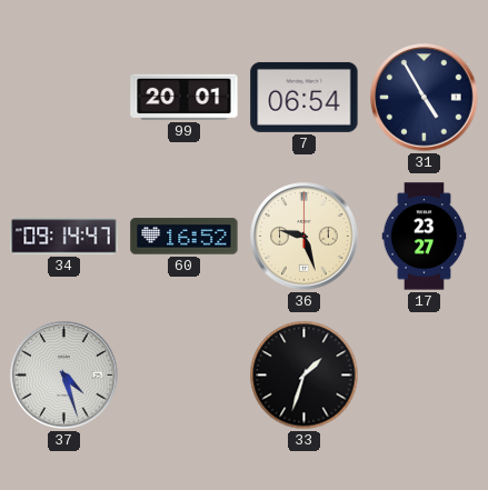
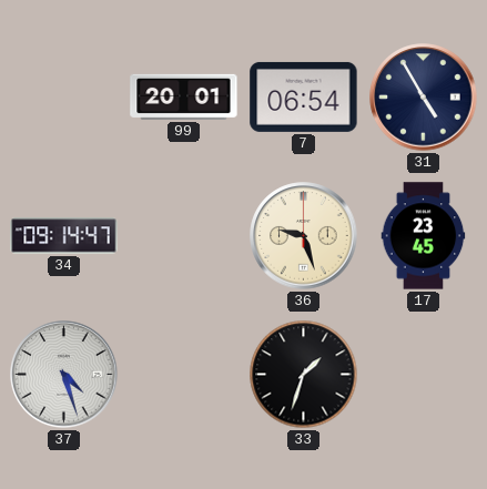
60: 16:52 -> none
17: 23:27 -> 23:45
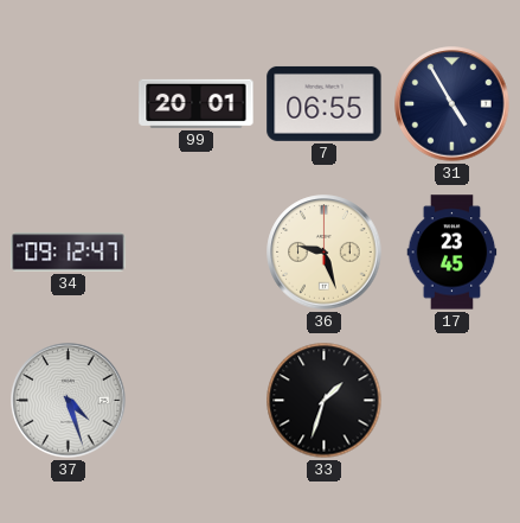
7: 06:54 -> 06:55
34: 09:14 -> 09:12
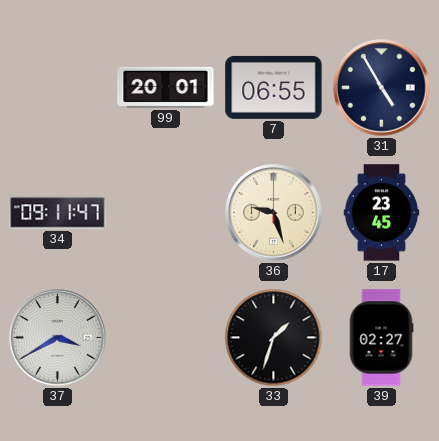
34: 09:12 -> 09:11
37: 4:27 -> 3:40
39: none -> 02:27
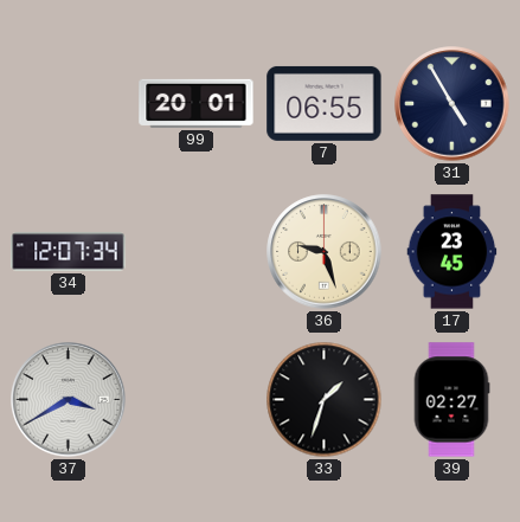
34: 09:11 -> 12:07
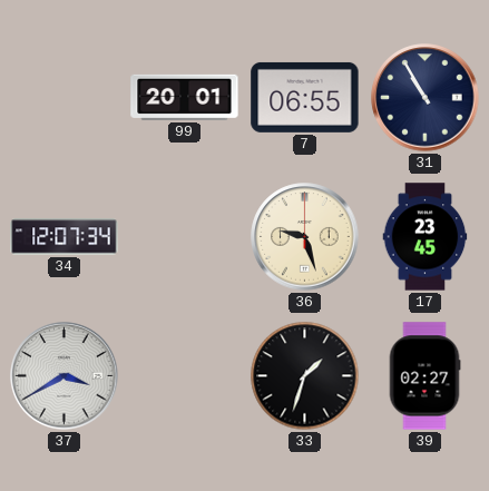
31: 4:55 -> 10:55
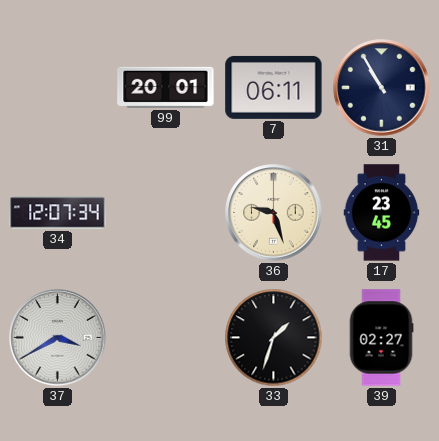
7: 06:55 -> 06:11
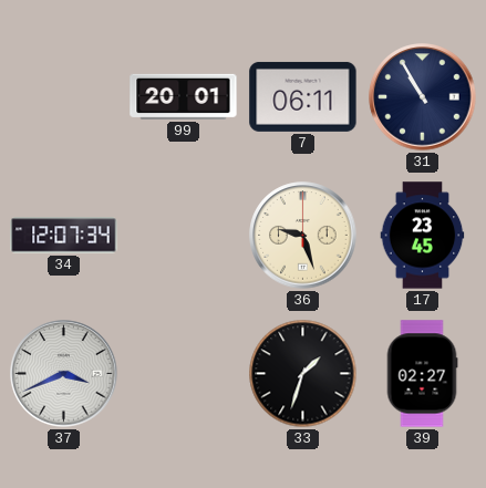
37: 3:40 -> 3:41
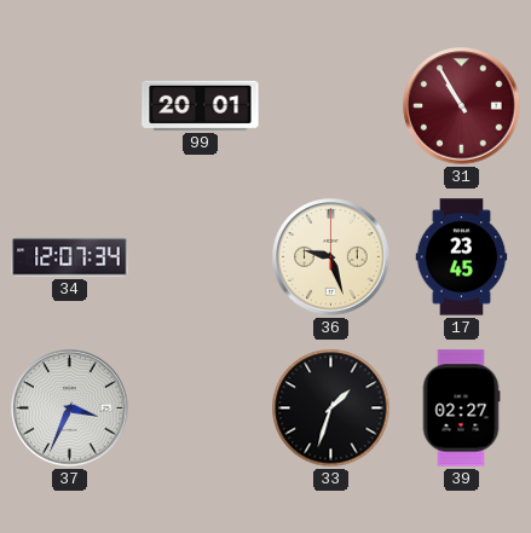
7: 06:11 -> none
31 dial: navy -> burgundy
37: 3:41 -> 3:34
